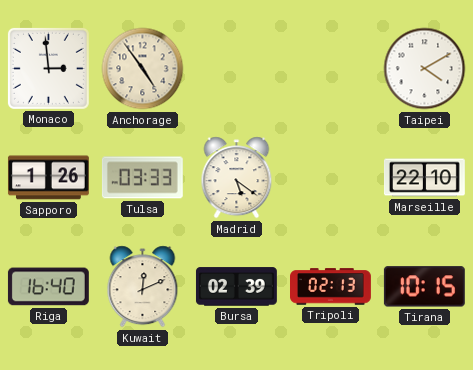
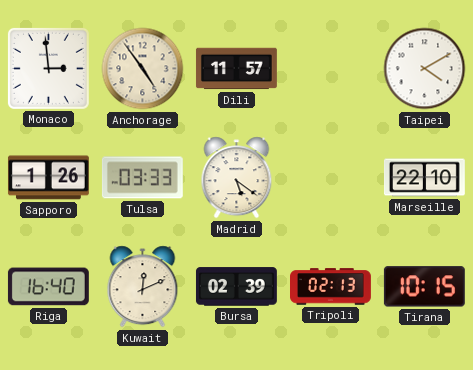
Dili: none -> 11:57
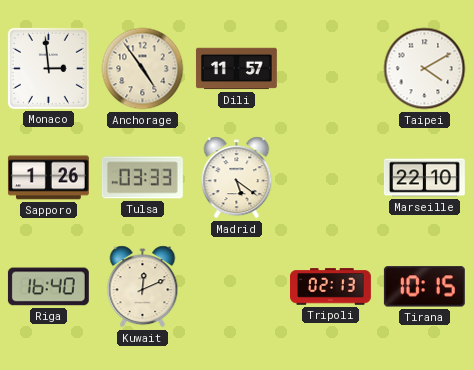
Bursa: 02:39 -> none
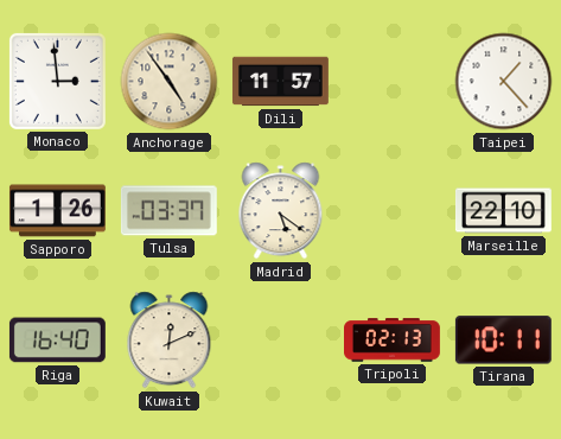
Taipei: 4:10 -> 1:23
Tulsa: 03:33 -> 03:37
Tirana: 10:15 -> 10:11
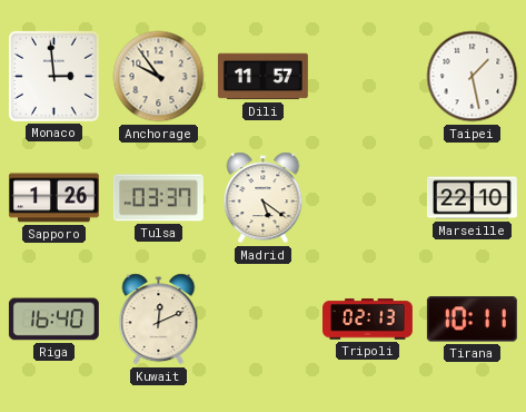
Anchorage: 4:54 -> 9:54
Taipei: 1:23 -> 1:28
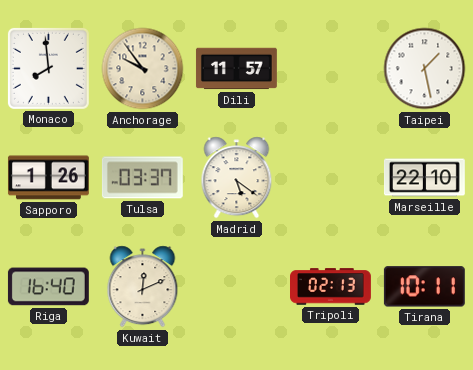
Monaco: 2:59 -> 7:59
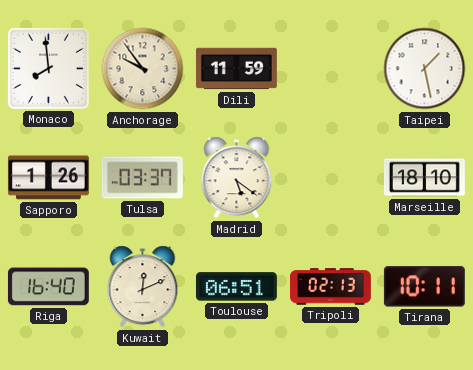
Dili: 11:57 -> 11:59
Marseille: 22:10 -> 18:10
Toulouse: none -> 06:51
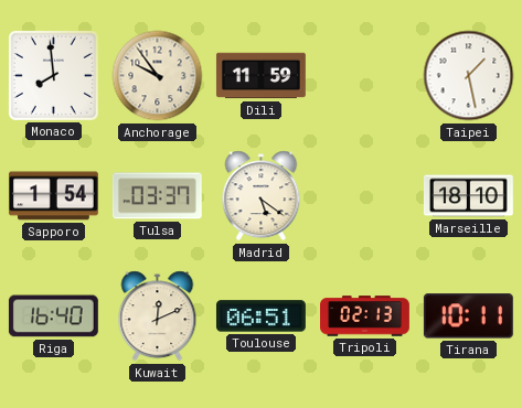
Sapporo: 1:26 -> 1:54
